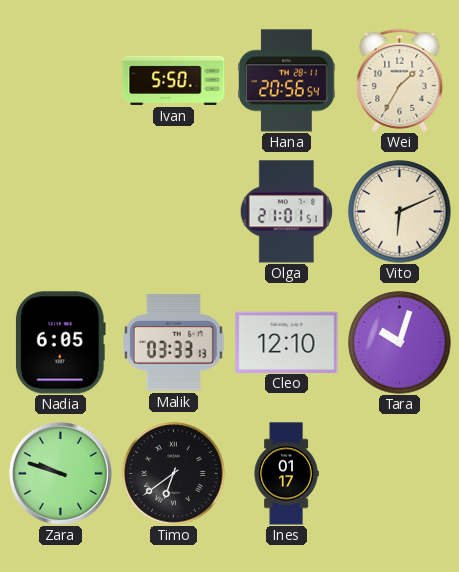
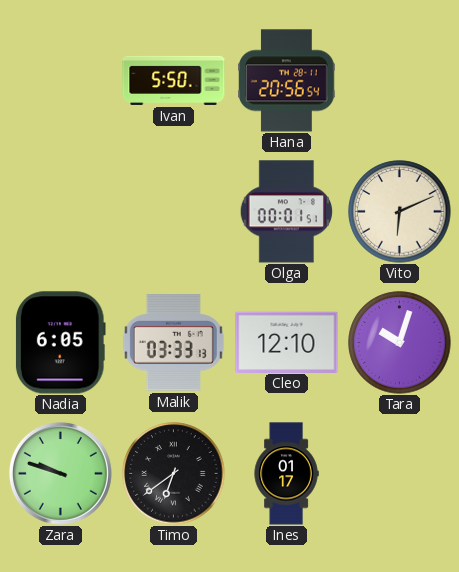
Wei: 1:35 -> none
Olga: 21:01 -> 00:01
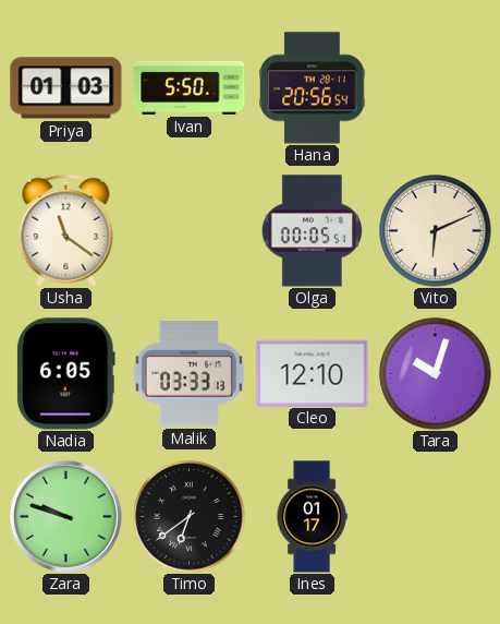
Priya: none -> 01:03
Usha: none -> 11:21
Olga: 00:01 -> 00:05
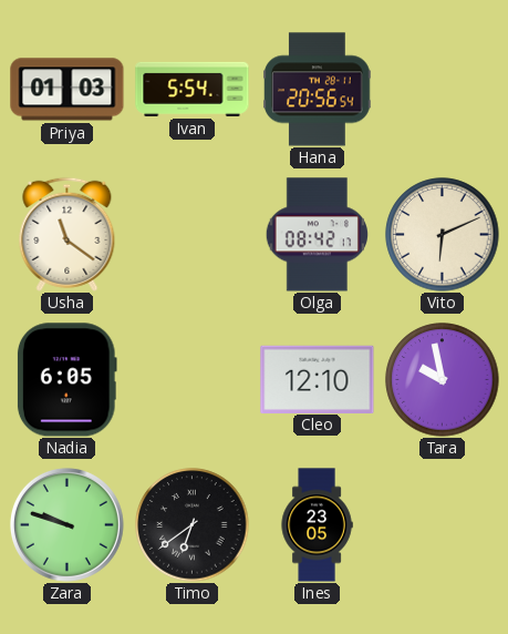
Ivan: 5:50 -> 5:54
Olga: 00:05 -> 08:42
Malik: 03:33 -> none
Tara: 10:03 -> 9:58
Ines: 01:17 -> 23:05
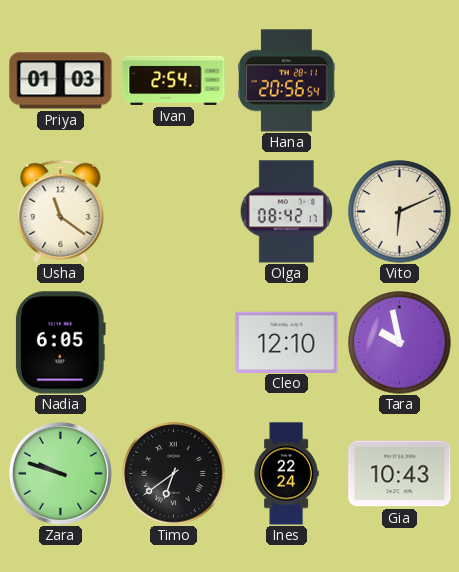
Ivan: 5:54 -> 2:54
Ines: 23:05 -> 22:24
Gia: none -> 10:43
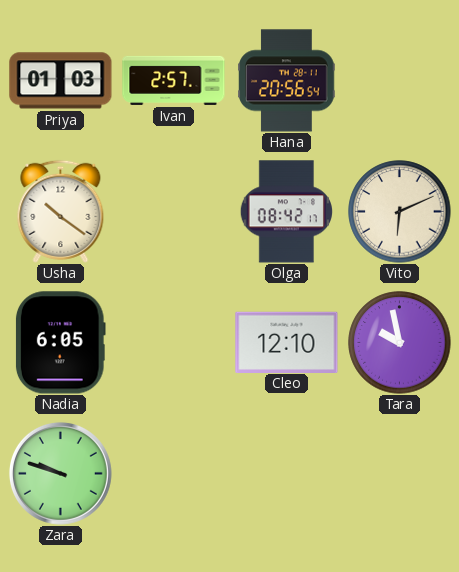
Ivan: 2:54 -> 2:57
Usha: 11:21 -> 10:21
Timo: 6:39 -> none
Ines: 22:24 -> none
Gia: 10:43 -> none
